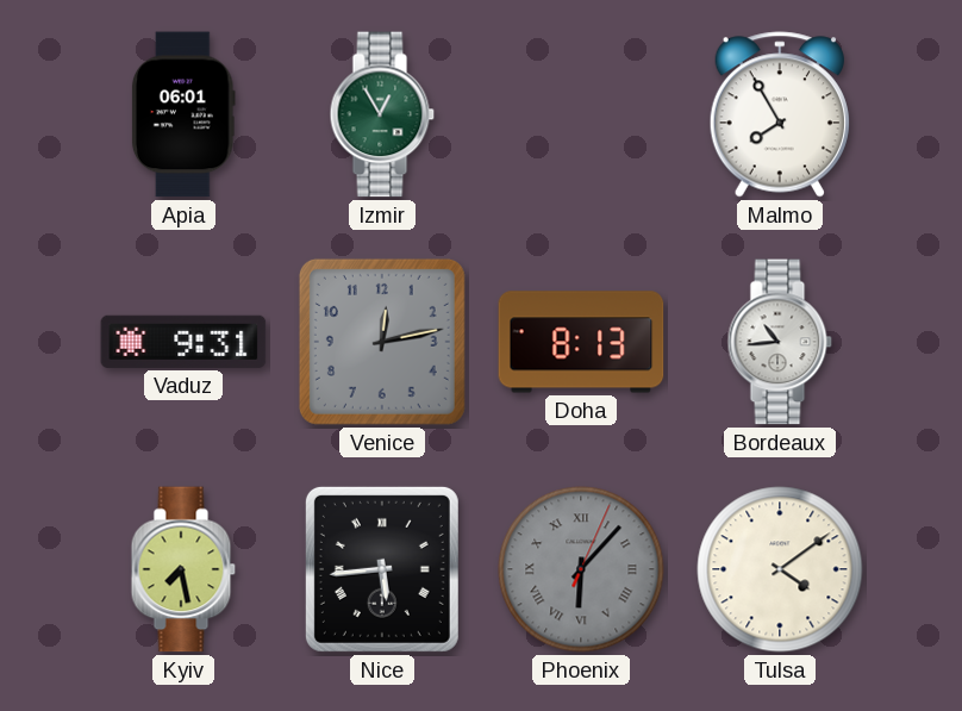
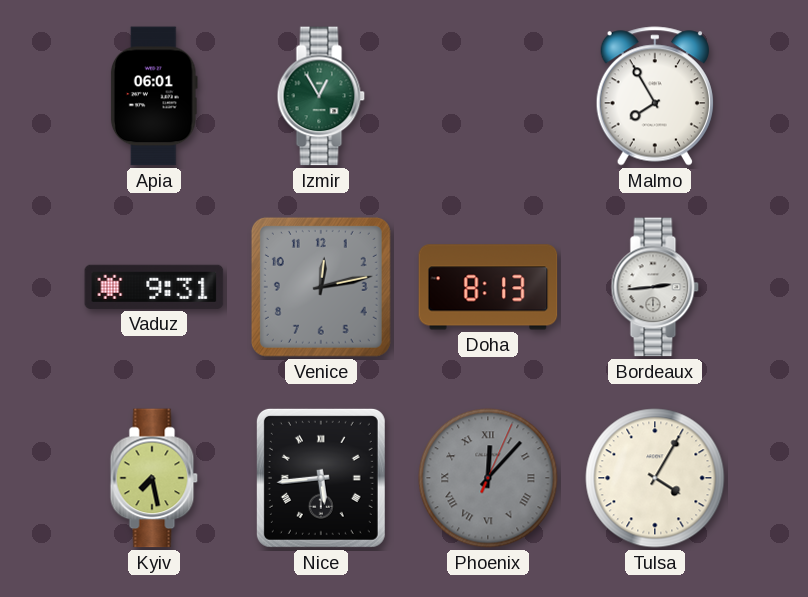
Bordeaux: 10:44 -> 2:44
Phoenix: 6:07 -> 12:07
Tulsa: 4:09 -> 4:05
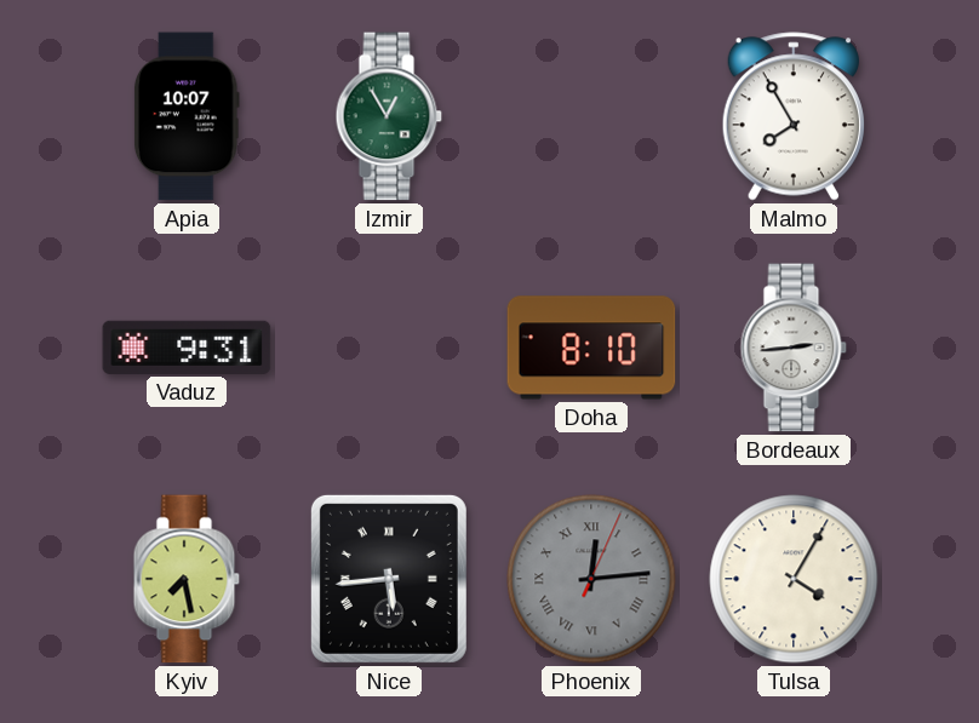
Apia: 06:01 -> 10:07
Venice: 12:13 -> none
Doha: 8:13 -> 8:10
Phoenix: 12:07 -> 12:14
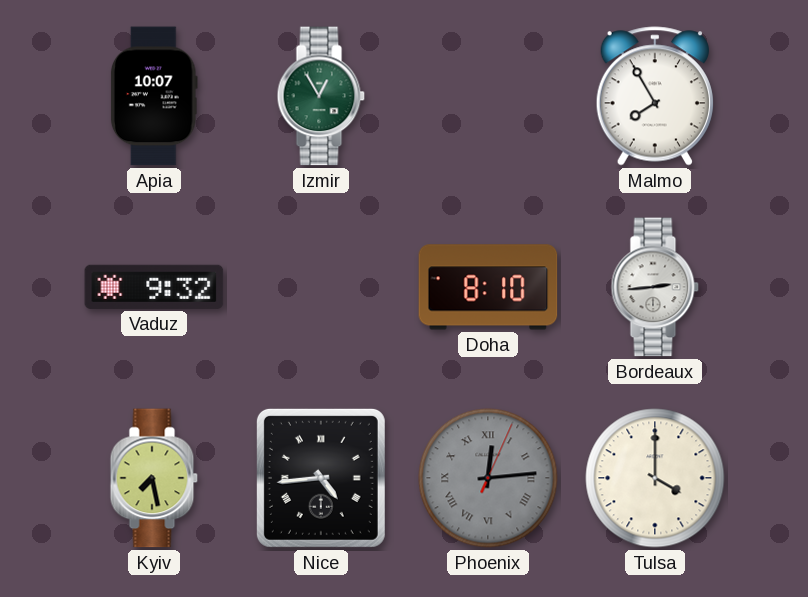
Vaduz: 9:31 -> 9:32
Nice: 5:44 -> 4:44
Tulsa: 4:05 -> 4:00
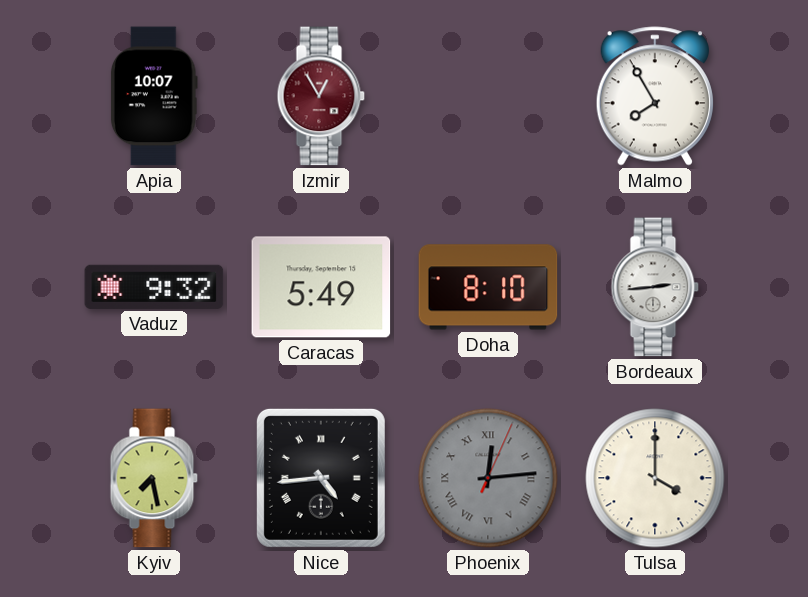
Izmir dial: green -> burgundy
Caracas: none -> 5:49
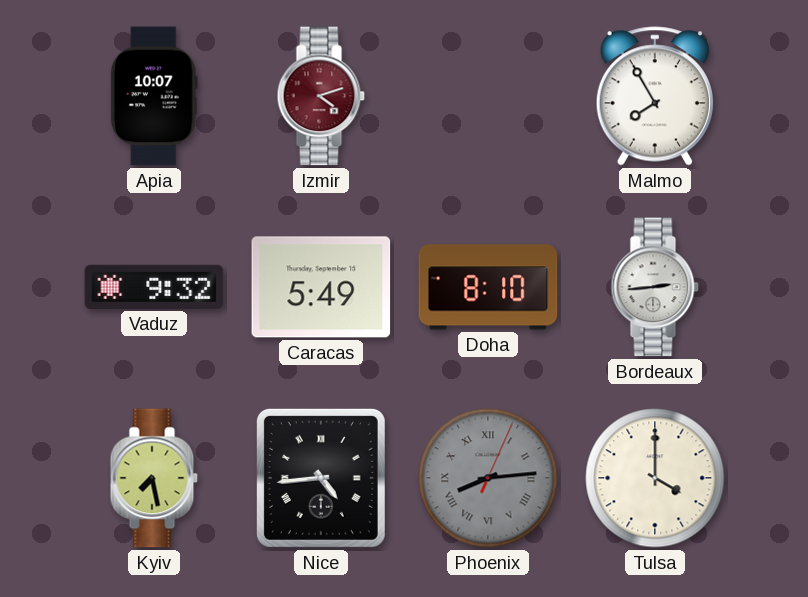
Izmir: 12:55 -> 4:12
Phoenix: 12:14 -> 8:14
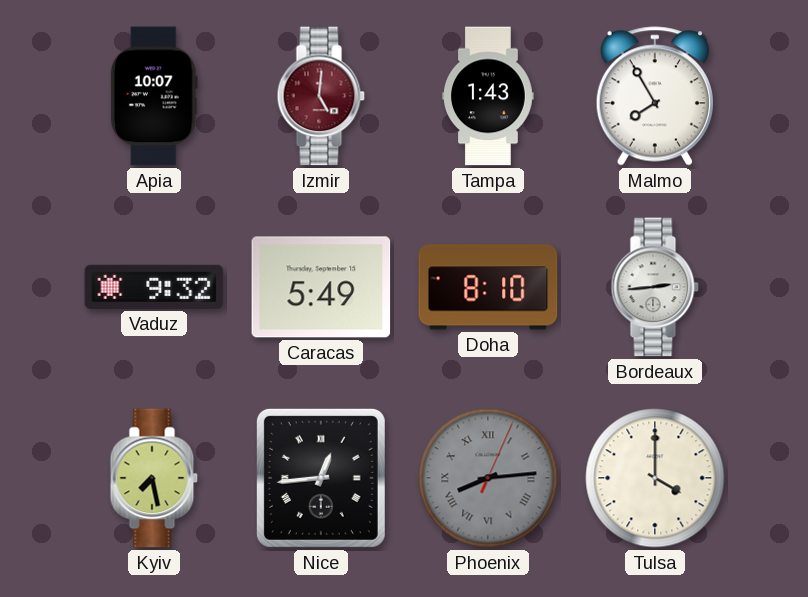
Izmir: 4:12 -> 5:01
Tampa: none -> 1:43
Nice: 4:44 -> 12:44
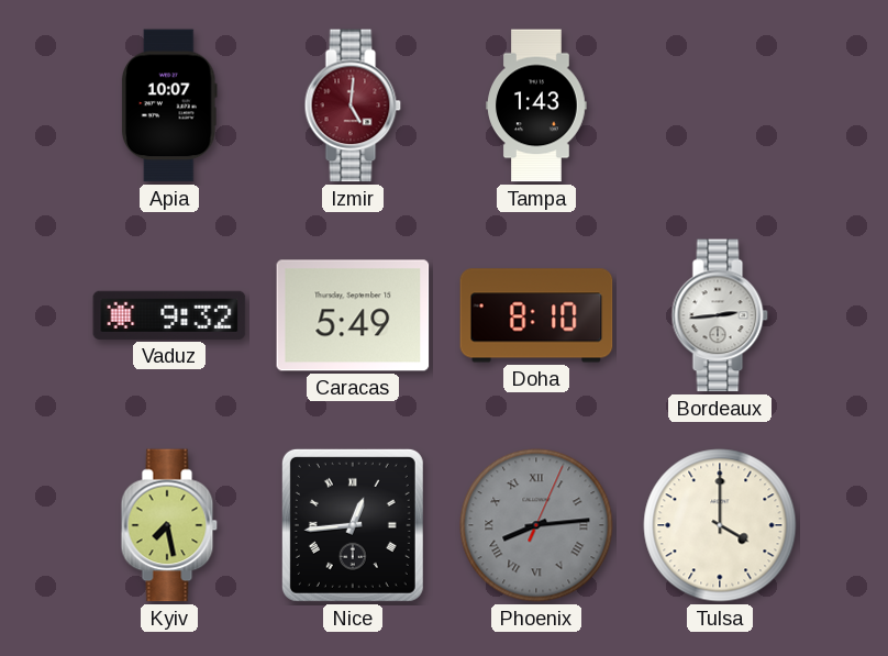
Malmo: 7:55 -> none
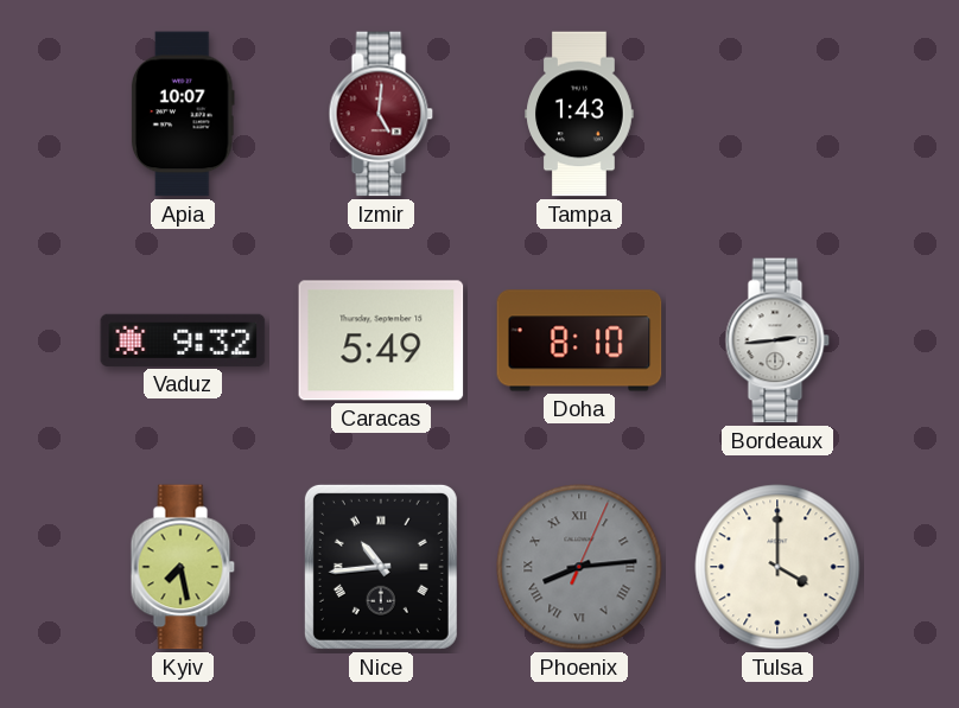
Nice: 12:44 -> 10:44
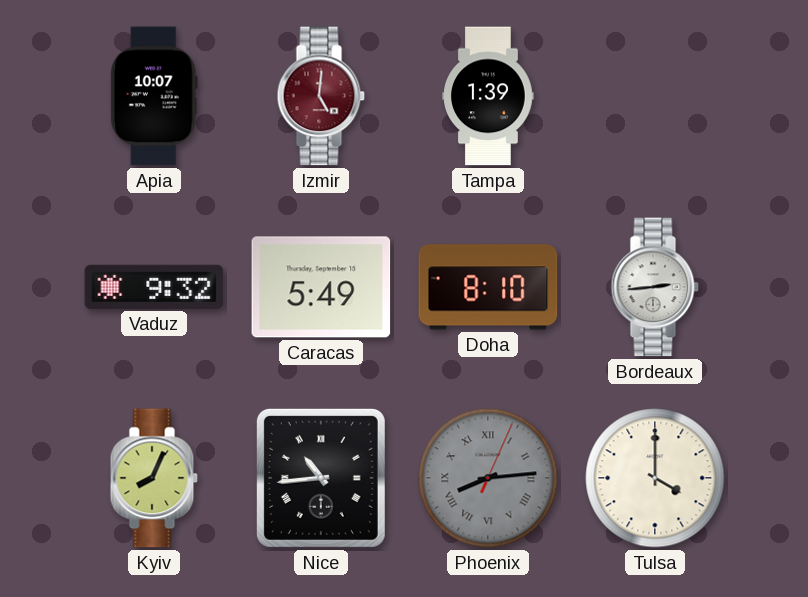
Tampa: 1:43 -> 1:39
Kyiv: 7:28 -> 8:04
